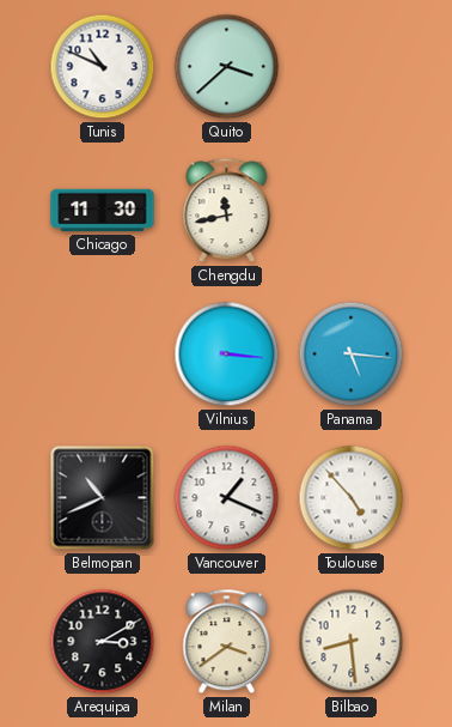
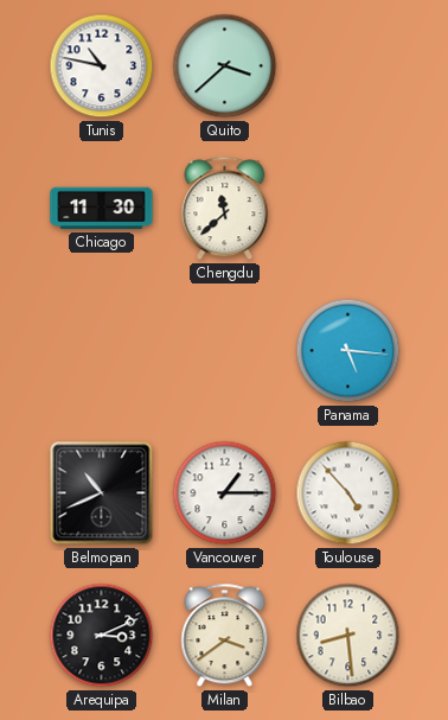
Tunis: 10:49 -> 10:47
Chengdu: 11:43 -> 11:38
Vilnius: 3:16 -> none
Vancouver: 1:19 -> 1:15
Arequipa: 3:10 -> 3:11
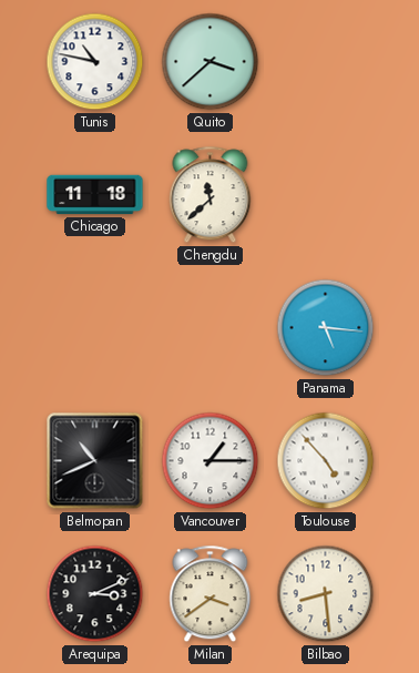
Chicago: 11:30 -> 11:18
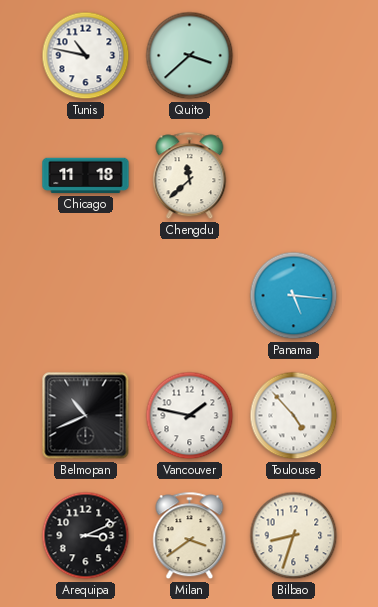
Vancouver: 1:15 -> 1:47
Bilbao: 8:29 -> 8:33
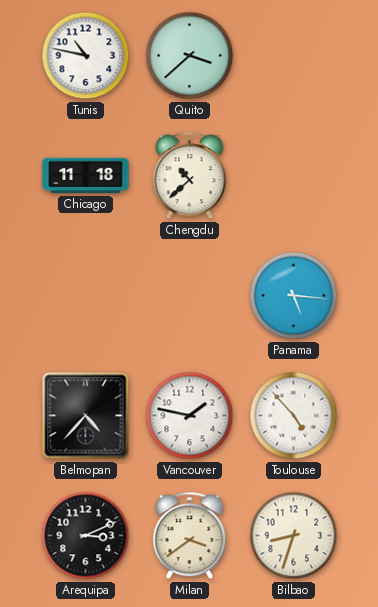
Chengdu: 11:38 -> 10:38
Belmopan: 10:41 -> 4:37
